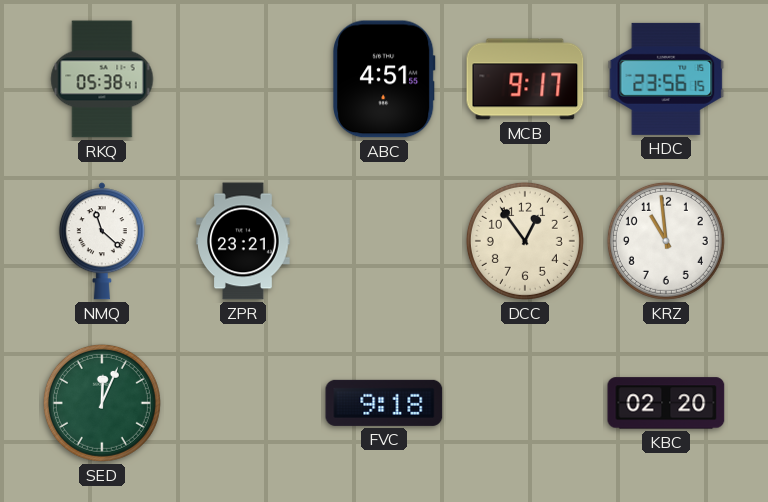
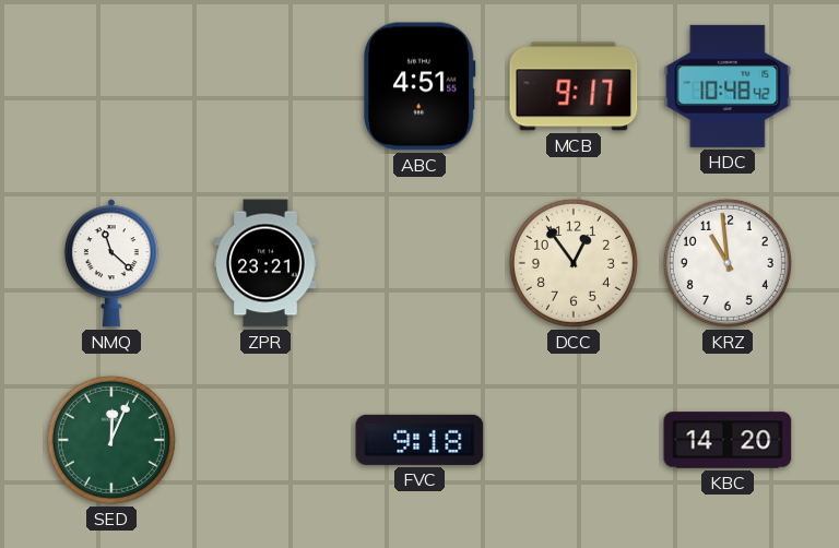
RKQ: 05:38 -> none
HDC: 23:56 -> 10:48
KBC: 02:20 -> 14:20
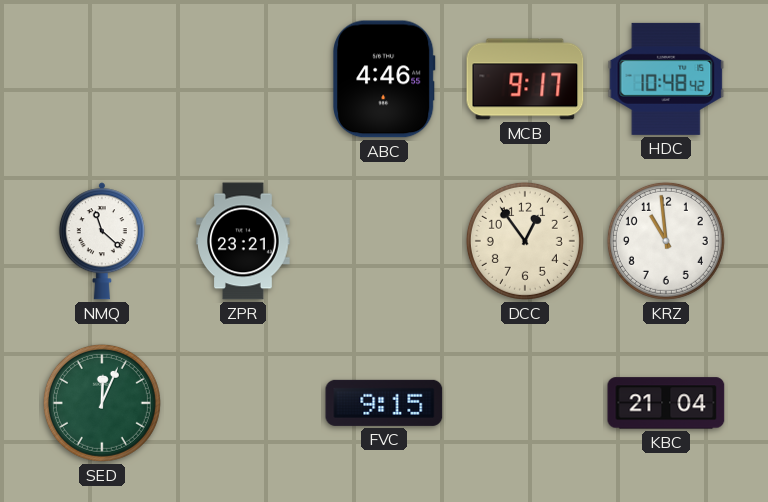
ABC: 4:51 -> 4:46
FVC: 9:18 -> 9:15
KBC: 14:20 -> 21:04
